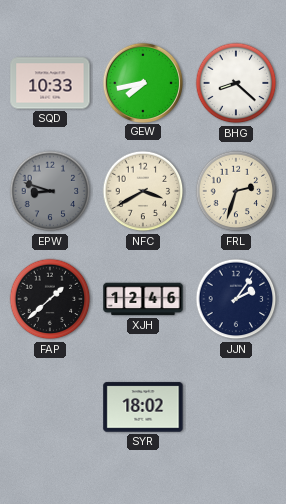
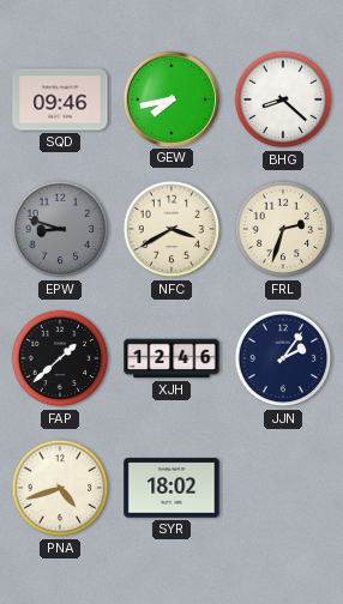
SQD: 10:33 -> 09:46
PNA: none -> 4:42
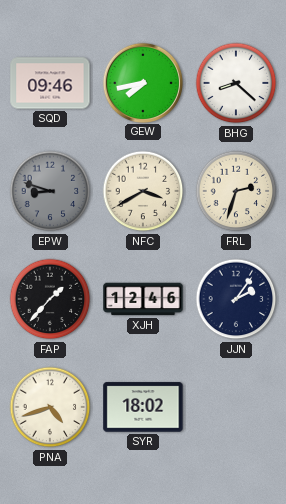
FAP: 1:38 -> 1:37
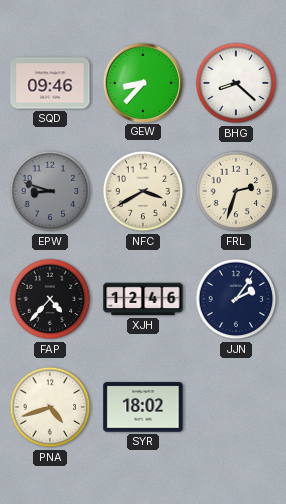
GEW: 7:43 -> 8:37
FAP: 1:37 -> 4:37
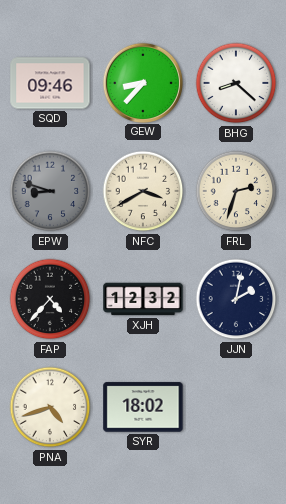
XJH: 12:46 -> 12:32
JJN: 2:06 -> 2:02
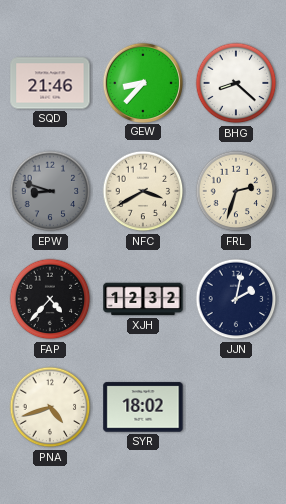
SQD: 09:46 -> 21:46
